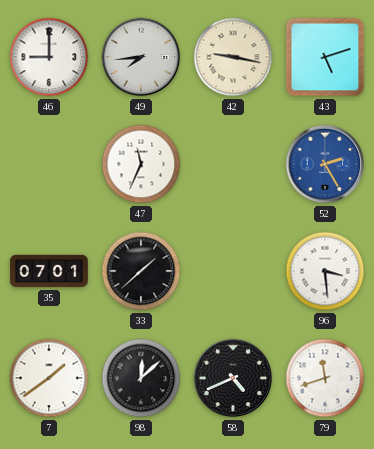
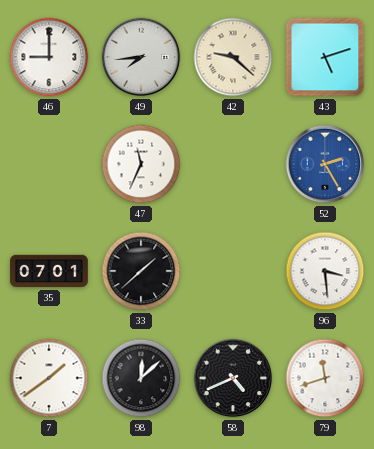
42: 9:17 -> 9:22
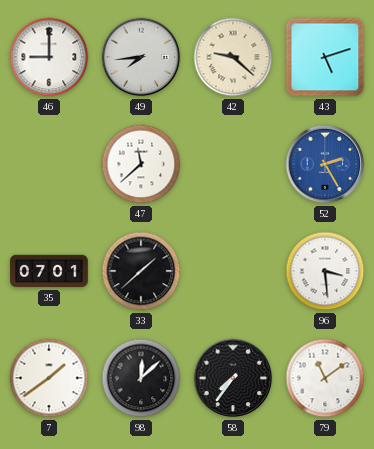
47: 11:34 -> 11:38
58: 4:41 -> 7:36
79: 11:42 -> 11:09
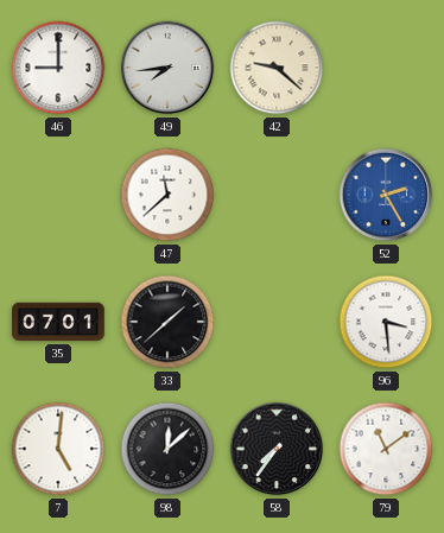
43: 5:12 -> none
7: 1:39 -> 5:01
